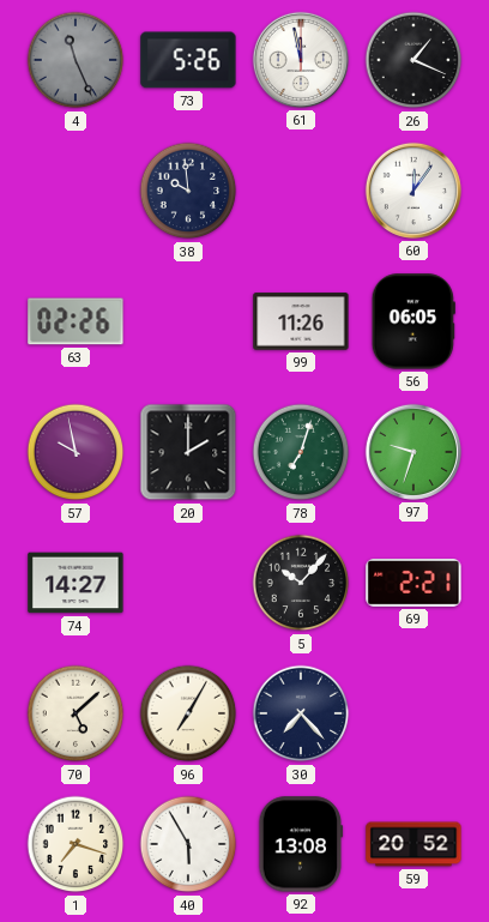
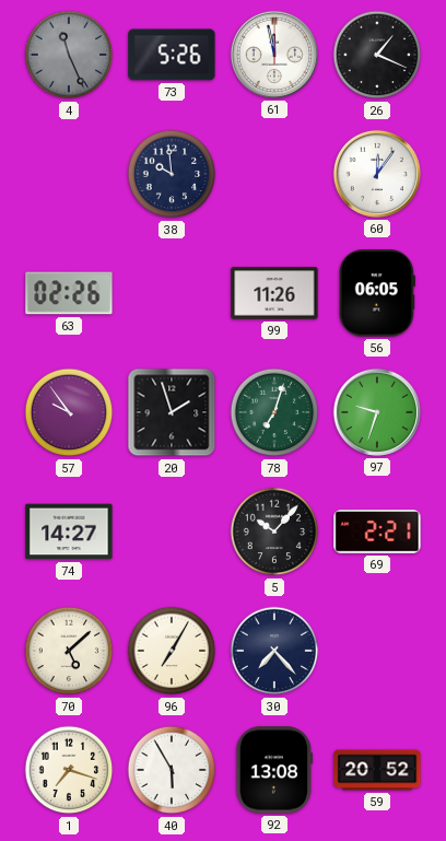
57: 9:58 -> 9:54
20: 2:00 -> 1:57
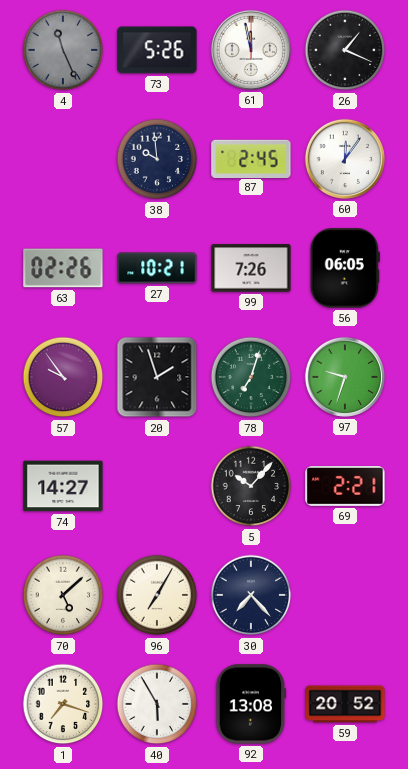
87: none -> 2:45
27: none -> 10:21
99: 11:26 -> 7:26
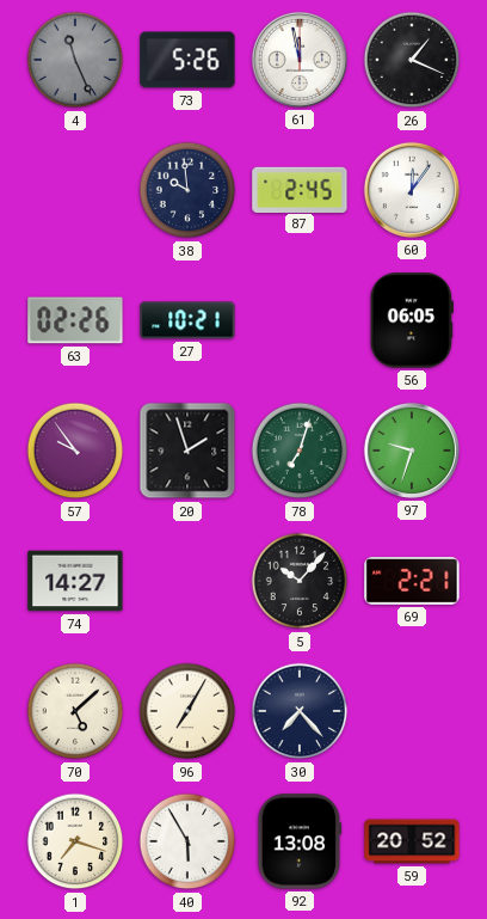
99: 7:26 -> none
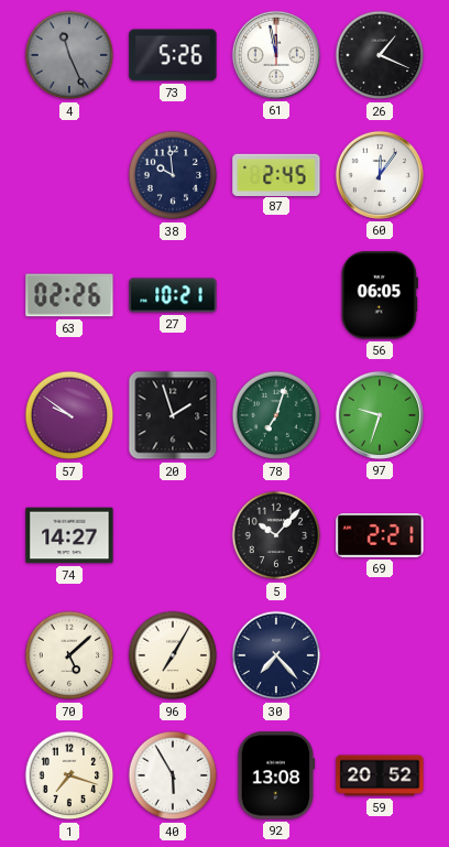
57: 9:54 -> 9:51
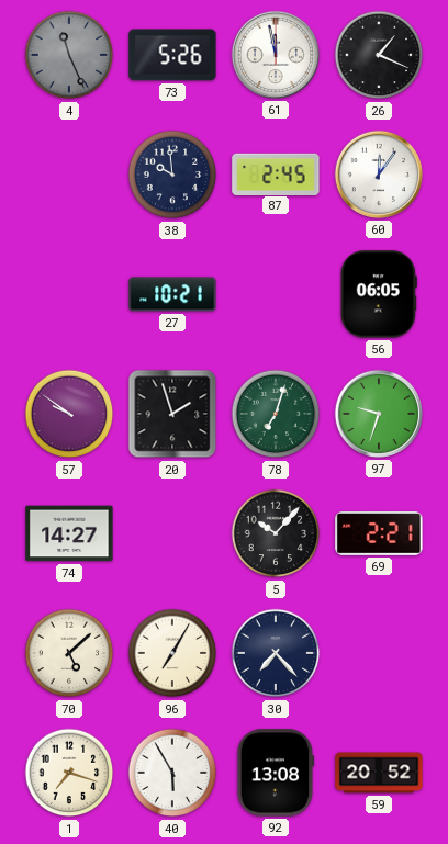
63: 02:26 -> none
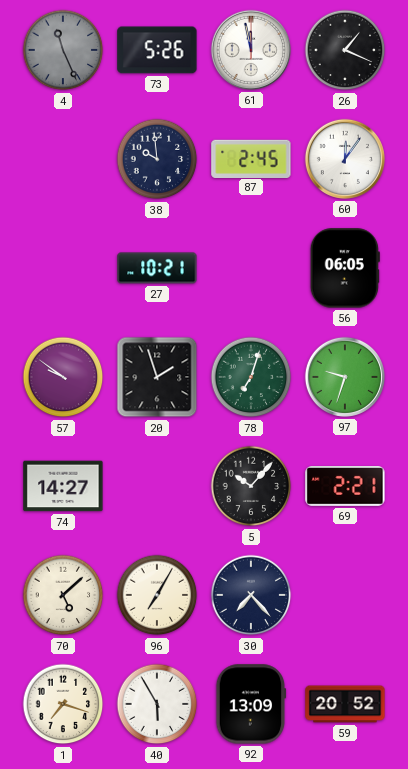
92: 13:08 -> 13:09
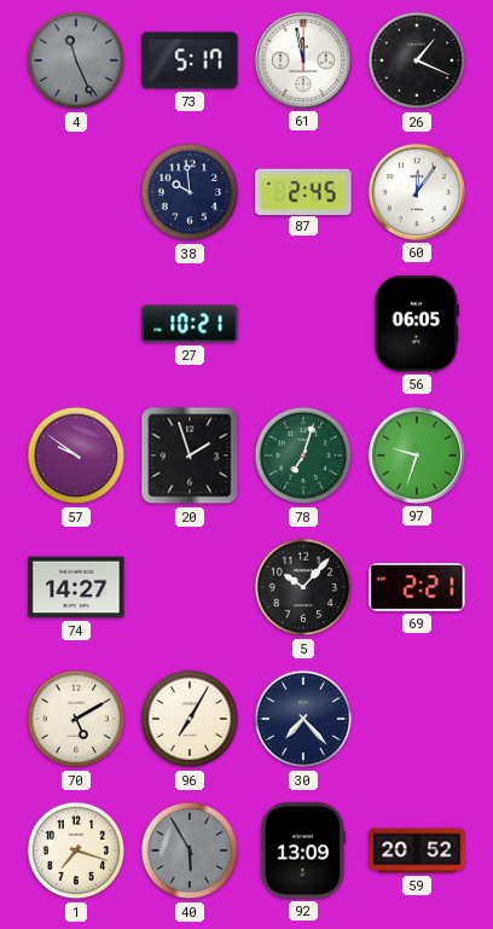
73: 5:26 -> 5:17
70: 5:08 -> 5:10
40 dial: white -> grey
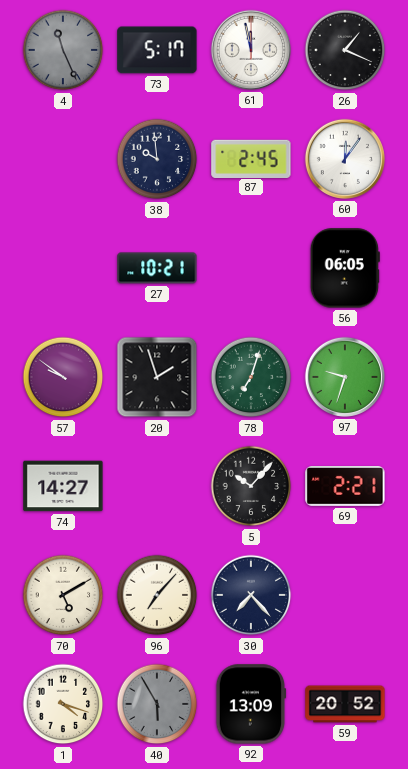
96: 7:05 -> 7:07
1: 7:18 -> 4:18
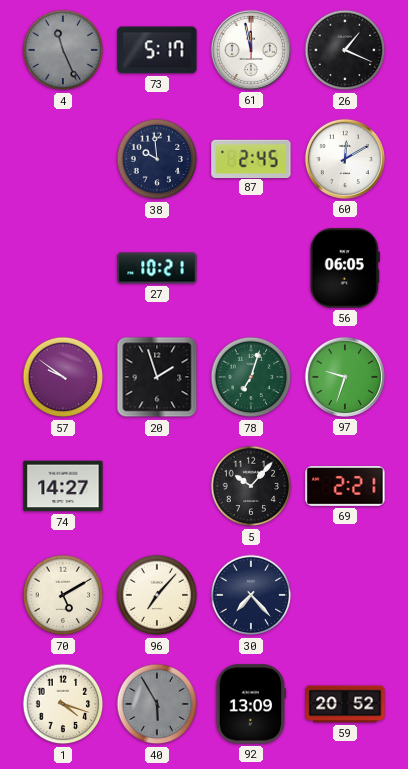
60: 12:06 -> 12:10
